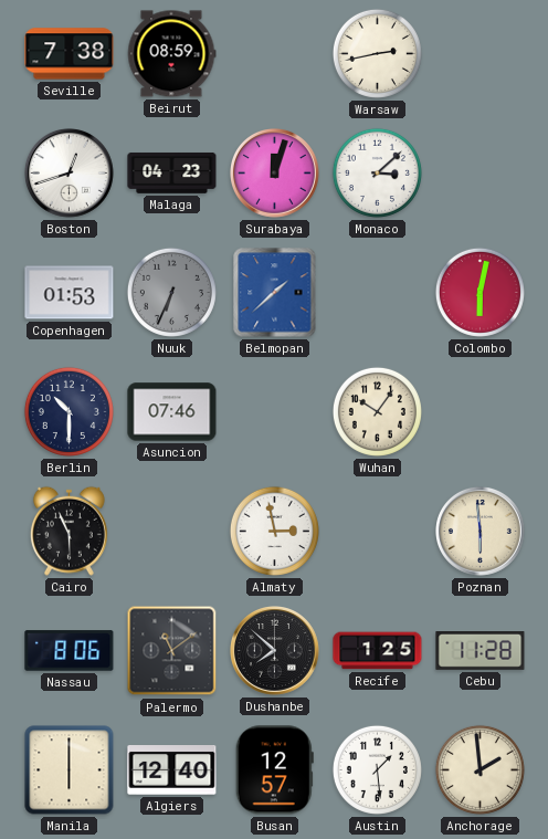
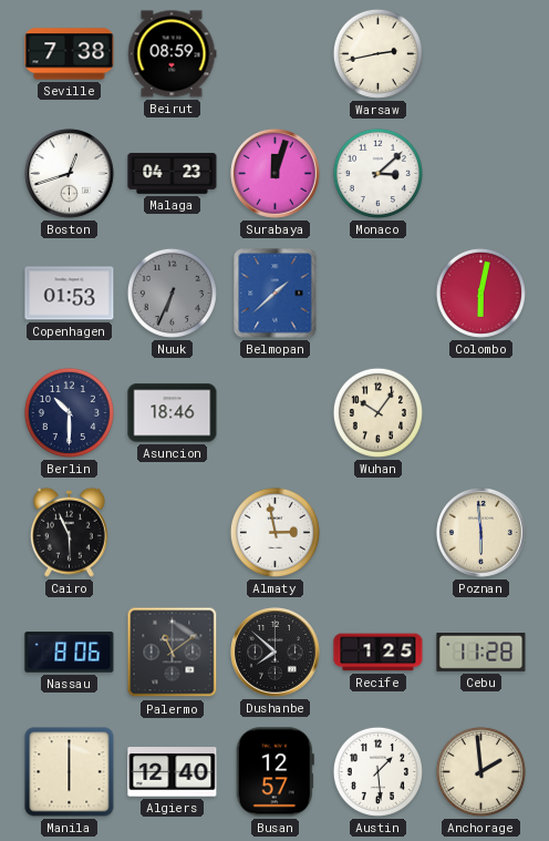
Asuncion: 07:46 -> 18:46
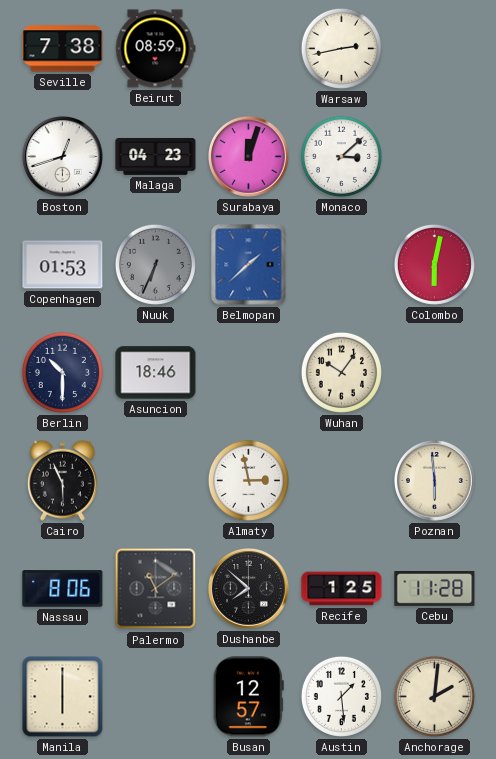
Algiers: 12:40 -> none
Anchorage: 1:59 -> 2:01
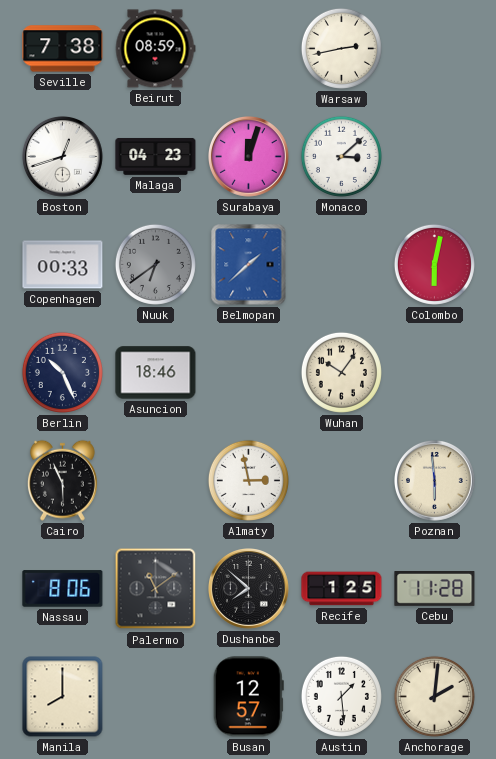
Copenhagen: 01:53 -> 00:33
Nuuk: 6:34 -> 6:39
Berlin: 10:30 -> 10:26
Manila: 6:00 -> 8:00
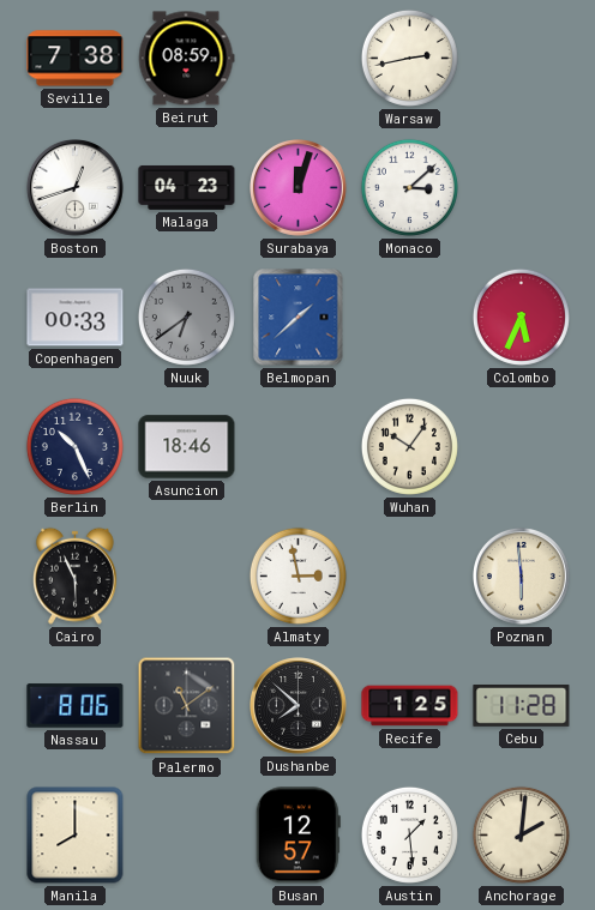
Colombo: 6:02 -> 5:34
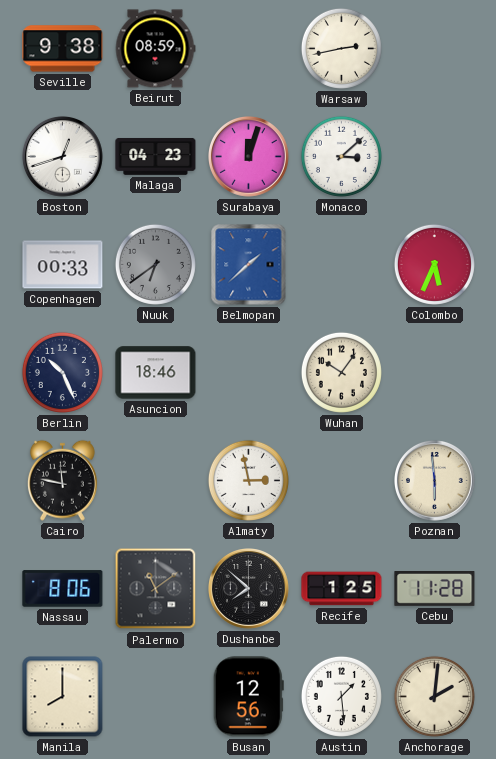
Seville: 7:38 -> 9:38
Cairo: 5:56 -> 11:47
Busan: 12:57 -> 12:56
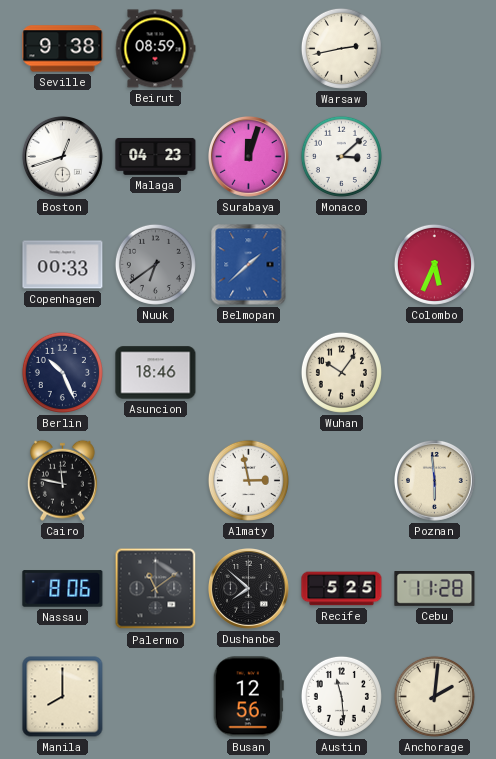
Recife: 1:25 -> 5:25
Austin: 1:29 -> 11:29
